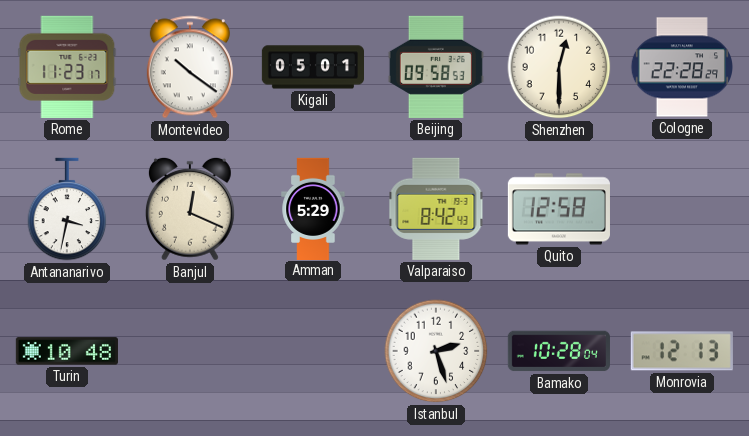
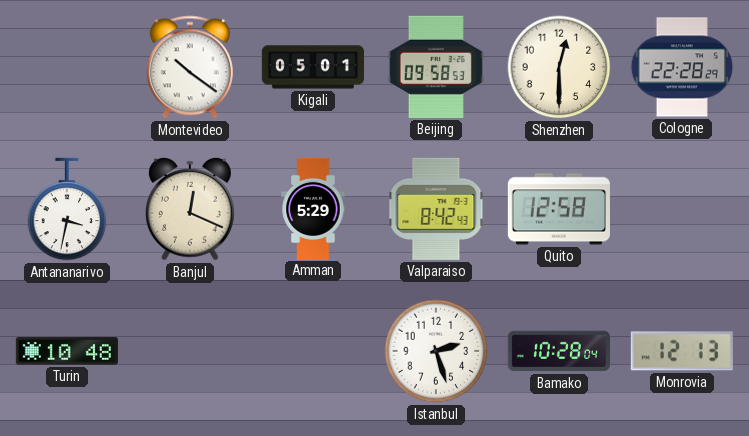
Rome: 11:23 -> none
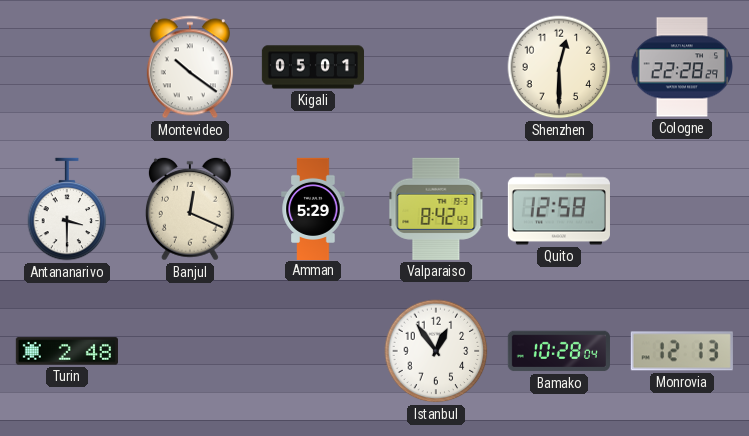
Beijing: 09:58 -> none
Antananarivo: 3:32 -> 3:30
Turin: 10:48 -> 2:48
Istanbul: 2:27 -> 12:54
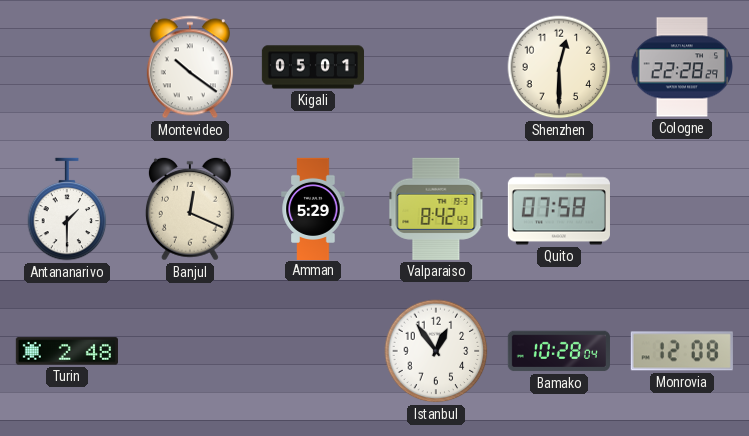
Antananarivo: 3:30 -> 1:30
Quito: 12:58 -> 07:58
Monrovia: 12:13 -> 12:08
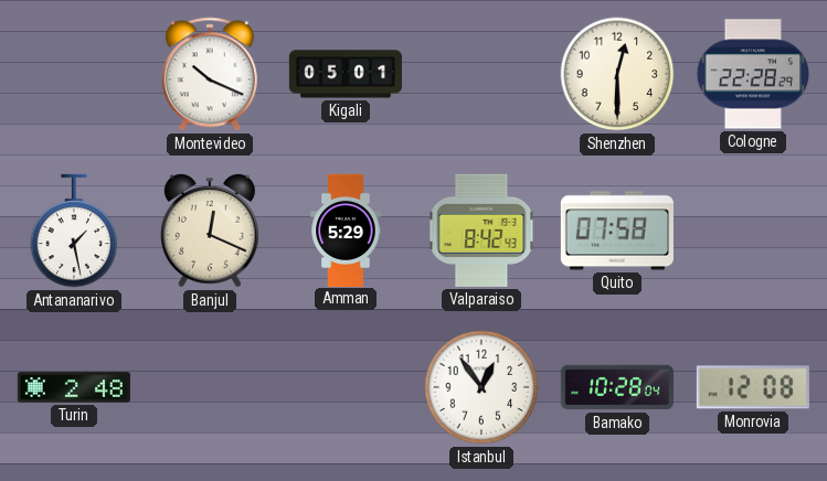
Montevideo: 10:21 -> 10:19
Antananarivo: 1:30 -> 1:28
